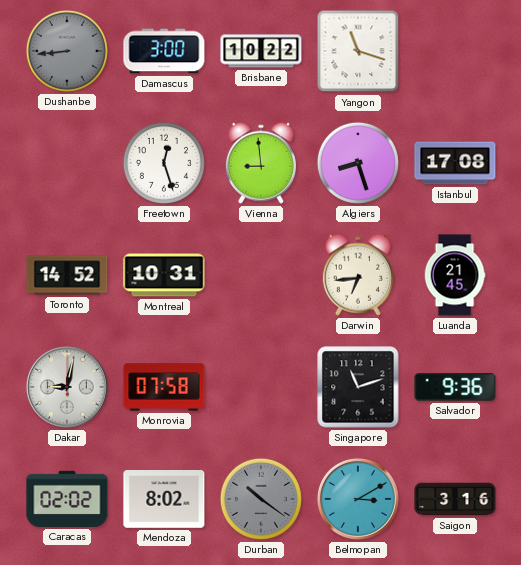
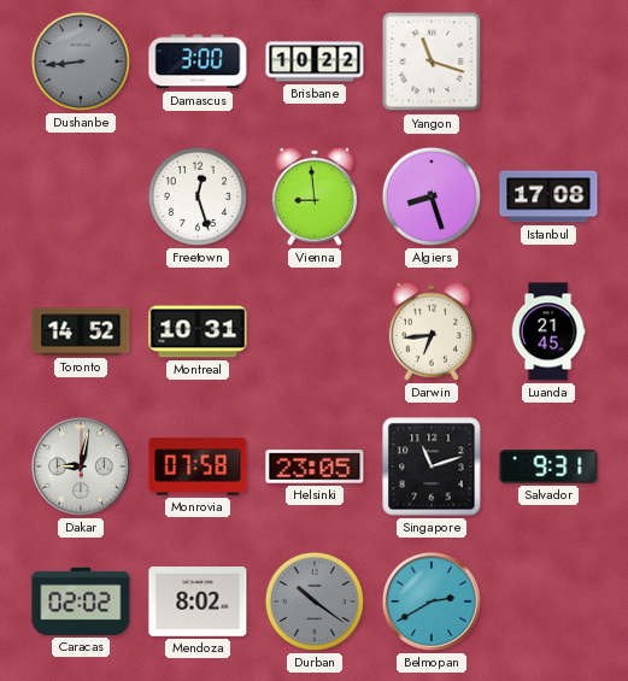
Helsinki: none -> 23:05
Salvador: 9:36 -> 9:31
Belmopan: 3:10 -> 2:40
Saigon: 3:16 -> none
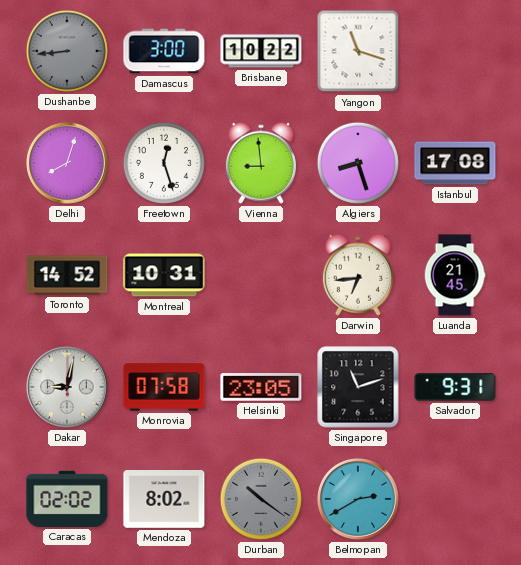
Delhi: none -> 8:03
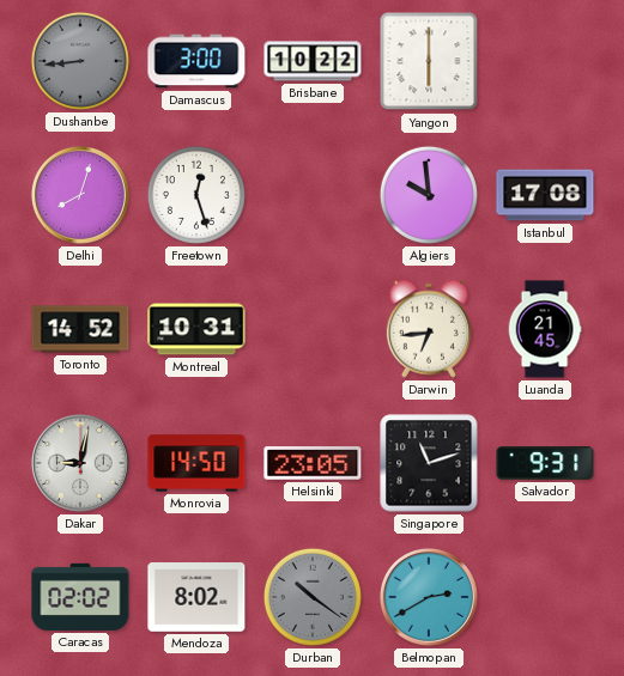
Yangon: 11:18 -> 6:00
Vienna: 8:59 -> none
Algiers: 8:27 -> 9:59
Monrovia: 07:58 -> 14:50
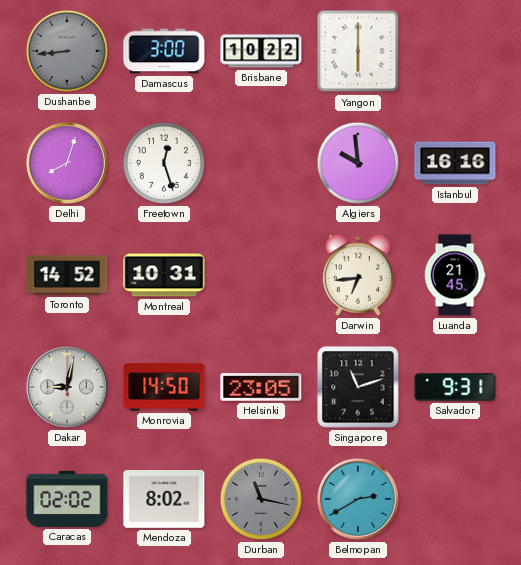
Istanbul: 17:08 -> 16:16
Durban: 10:21 -> 11:17
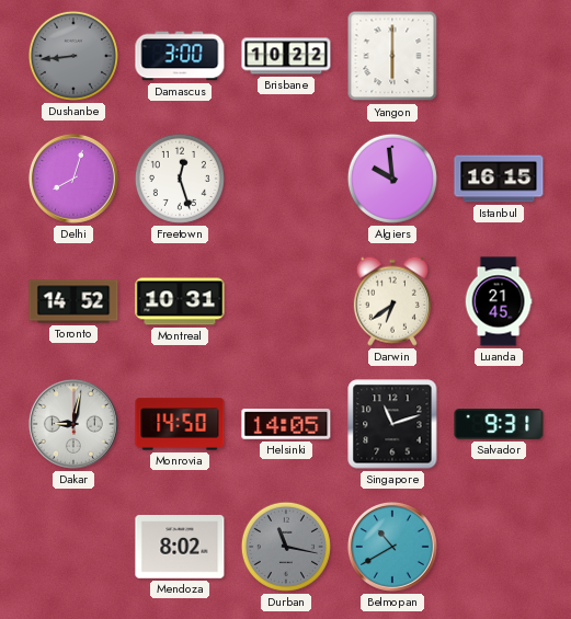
Istanbul: 16:16 -> 16:15
Darwin: 6:44 -> 6:39
Helsinki: 23:05 -> 14:05
Caracas: 02:02 -> none
Belmopan: 2:40 -> 10:40
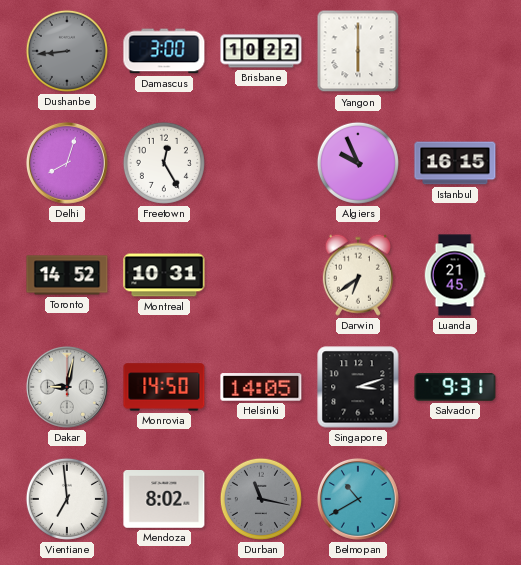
Freetown: 12:27 -> 12:25
Algiers: 9:59 -> 9:56
Singapore: 11:12 -> 3:12
Vientiane: none -> 6:59
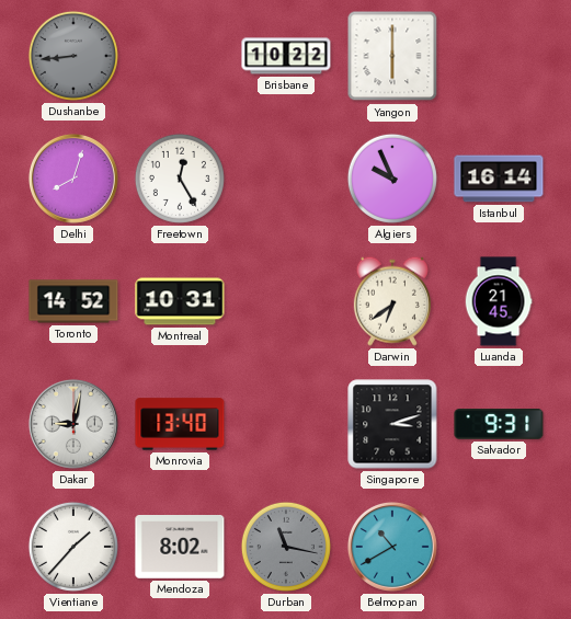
Damascus: 3:00 -> none
Istanbul: 16:15 -> 16:14
Monrovia: 14:50 -> 13:40
Helsinki: 14:05 -> none
Vientiane: 6:59 -> 1:37
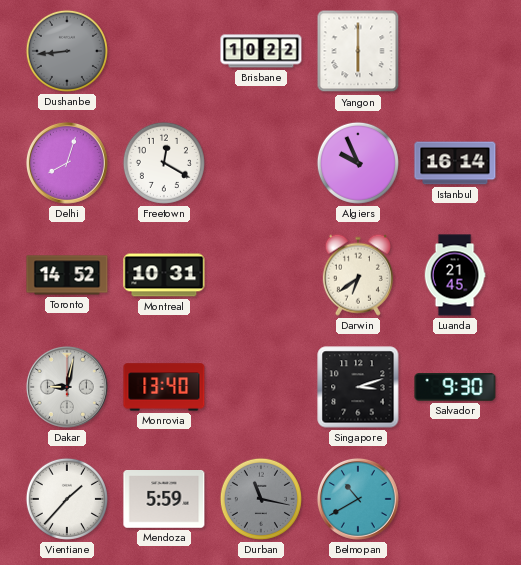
Freetown: 12:25 -> 12:20
Salvador: 9:31 -> 9:30
Mendoza: 8:02 -> 5:59
